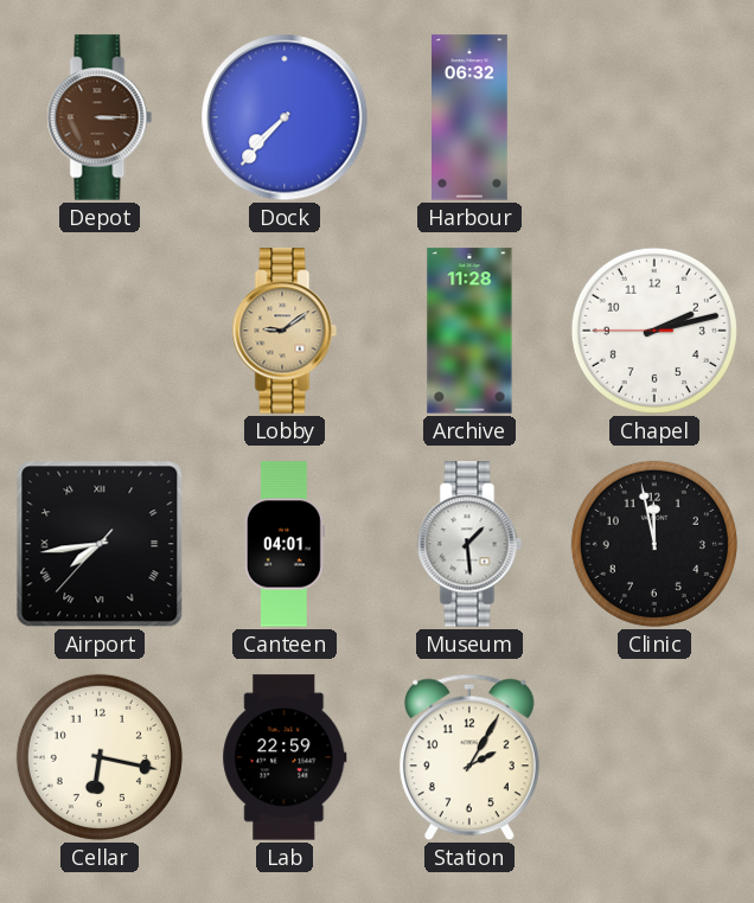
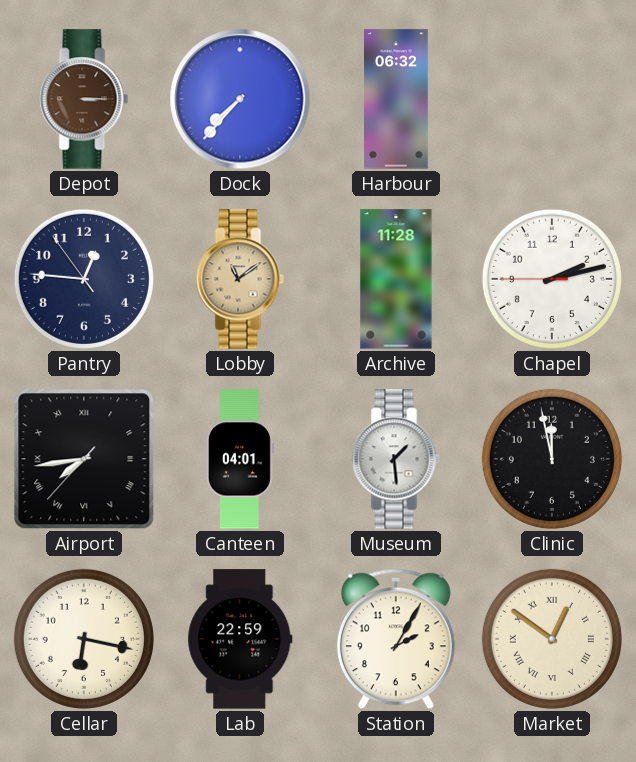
Pantry: none -> 12:45
Lobby: 9:09 -> 11:09
Market: none -> 12:51
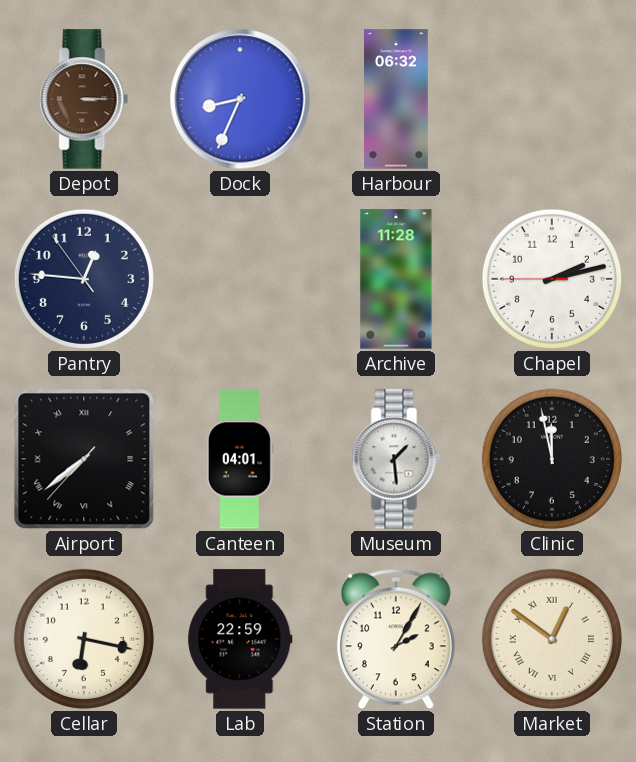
Dock: 7:37 -> 8:34
Lobby: 11:09 -> none
Airport: 7:43 -> 7:38
